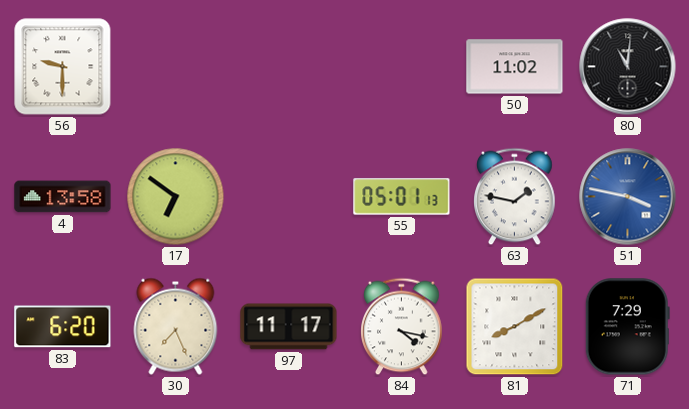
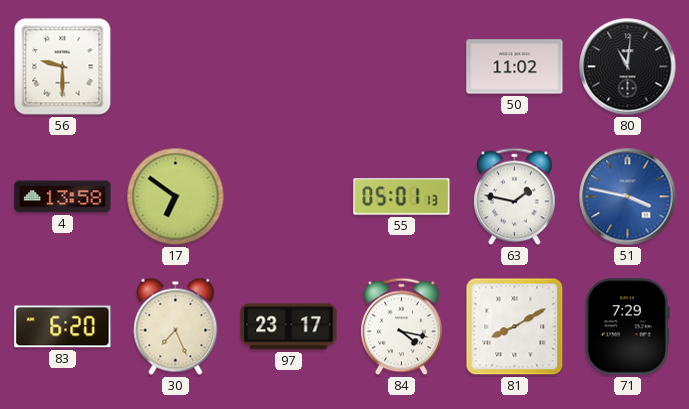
97: 11:17 -> 23:17
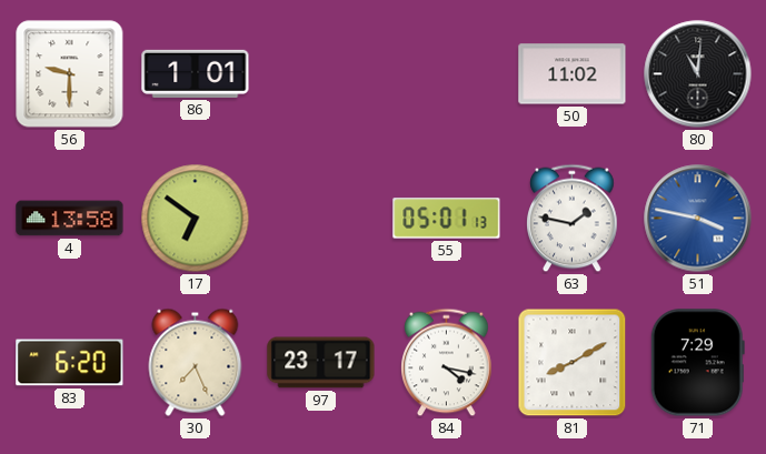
86: none -> 1:01
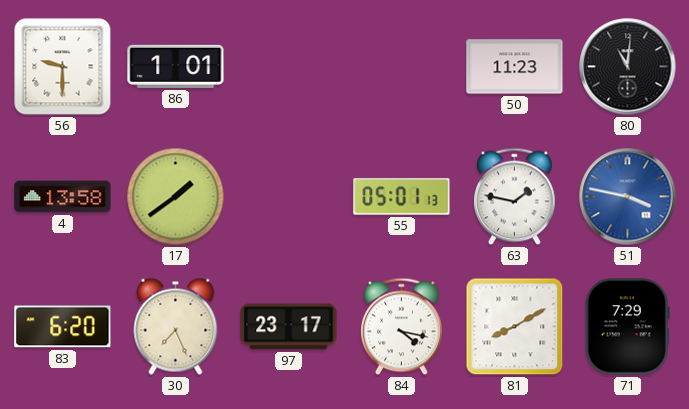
50: 11:02 -> 11:23
17: 6:51 -> 1:39
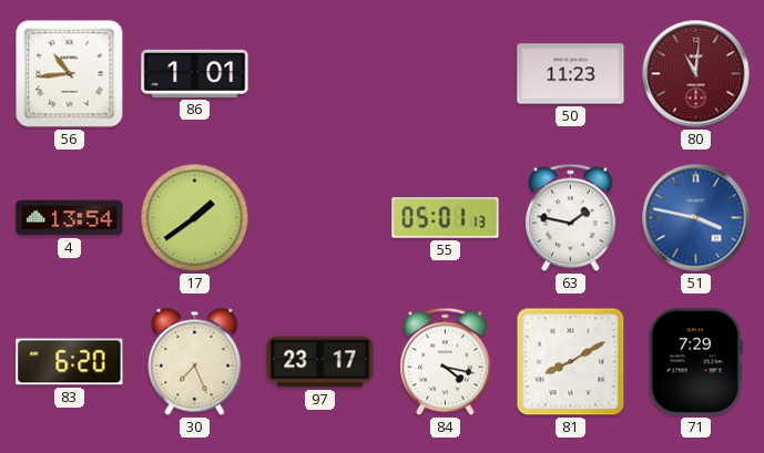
56: 9:30 -> 10:44
80 dial: black -> burgundy
4: 13:58 -> 13:54
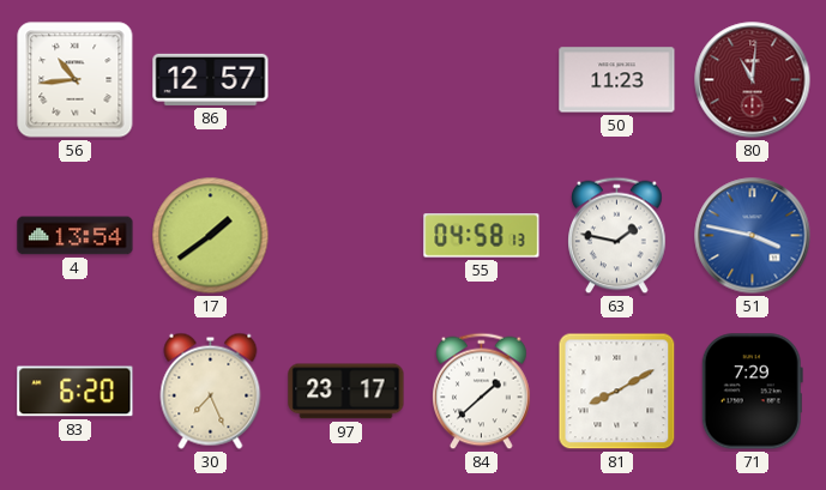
86: 1:01 -> 12:57
55: 05:01 -> 04:58
84: 4:17 -> 1:38
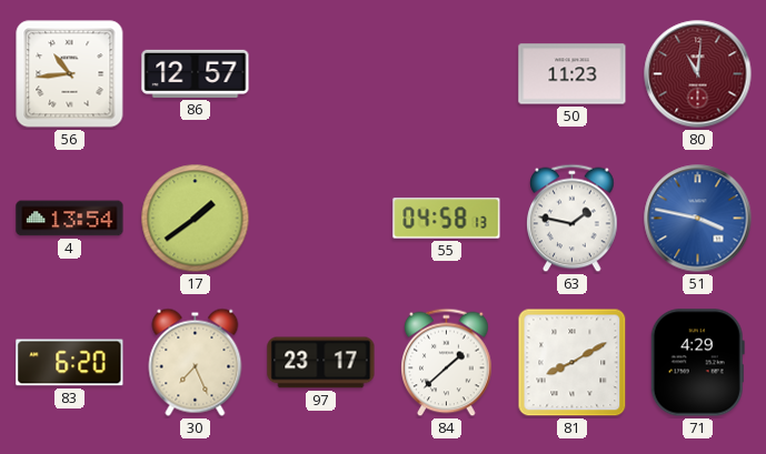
71: 7:29 -> 4:29
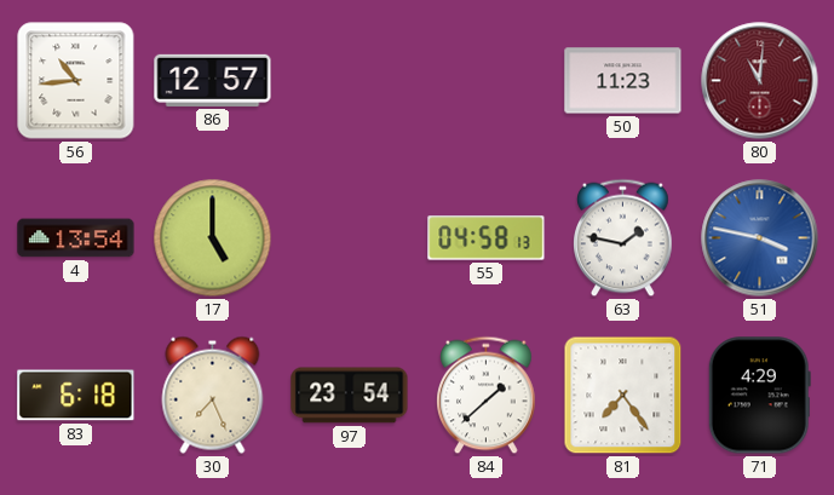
17: 1:39 -> 5:00
83: 6:20 -> 6:18
97: 23:17 -> 23:54
81: 8:10 -> 7:24
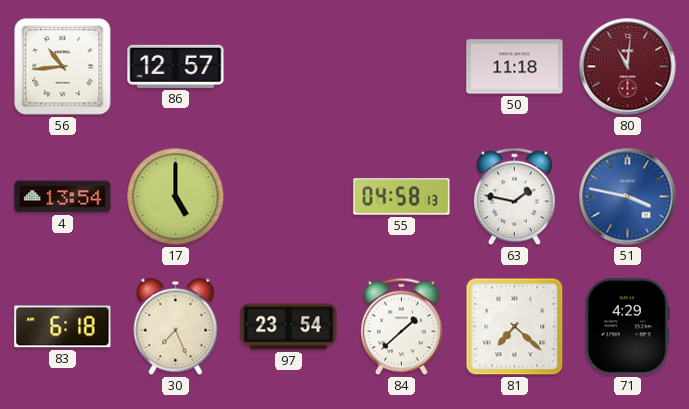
50: 11:23 -> 11:18
81: 7:24 -> 7:22
